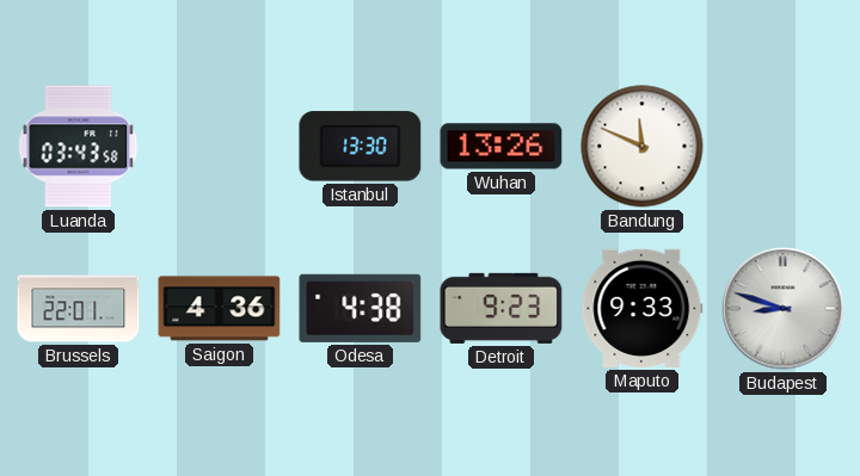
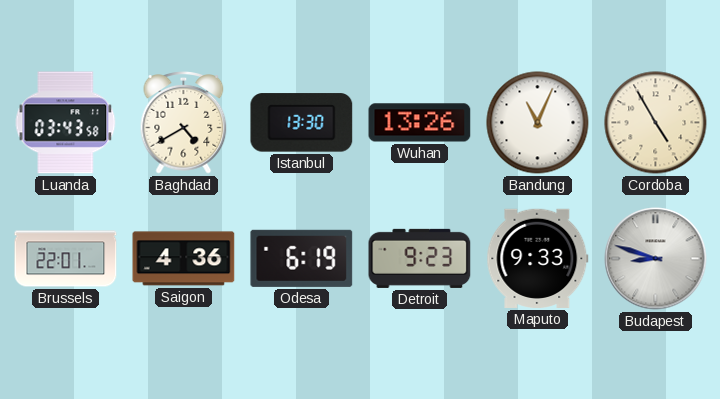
Baghdad: none -> 4:40
Bandung: 11:49 -> 11:04
Cordoba: none -> 4:55
Odesa: 4:38 -> 6:19
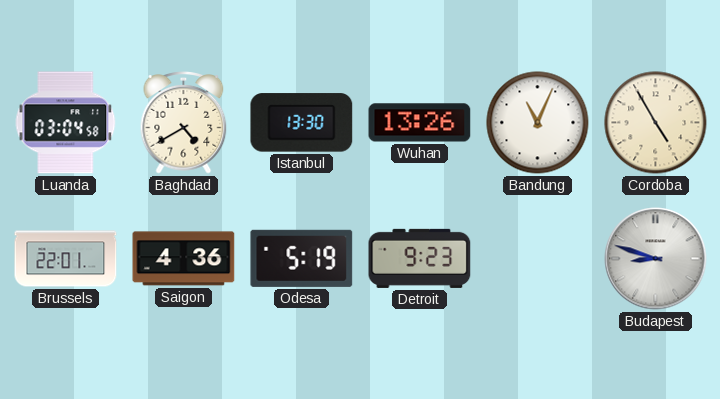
Luanda: 03:43 -> 03:04
Odesa: 6:19 -> 5:19
Maputo: 9:33 -> none
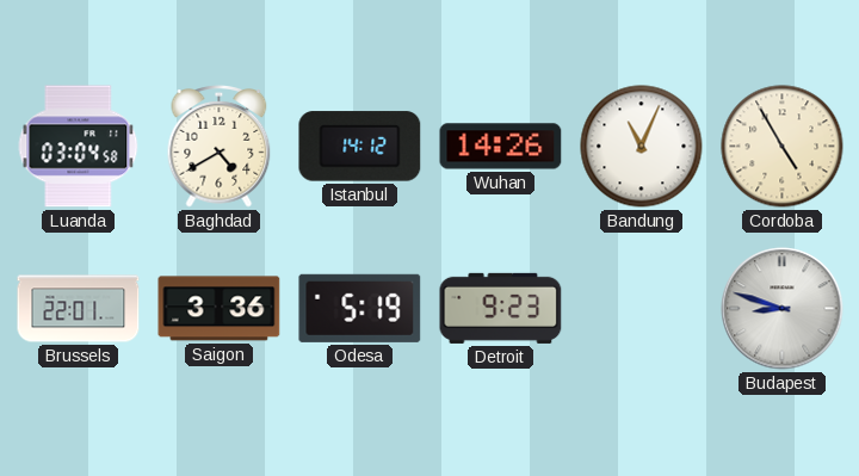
Istanbul: 13:30 -> 14:12
Wuhan: 13:26 -> 14:26
Saigon: 4:36 -> 3:36
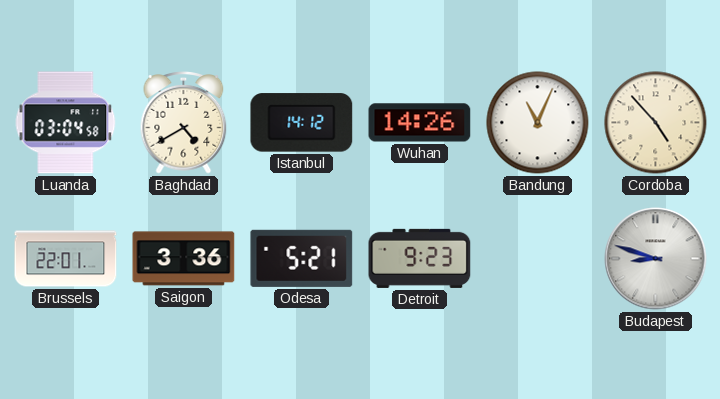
Cordoba: 4:55 -> 4:53
Odesa: 5:19 -> 5:21
